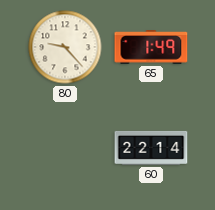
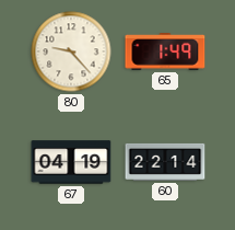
67: none -> 04:19
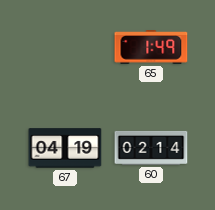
80: 9:23 -> none
60: 22:14 -> 02:14
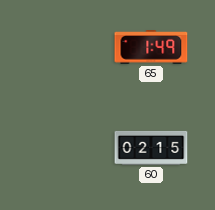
67: 04:19 -> none
60: 02:14 -> 02:15
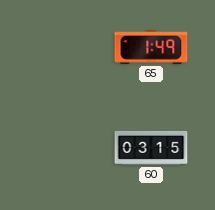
60: 02:15 -> 03:15
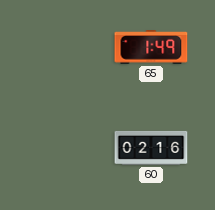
60: 03:15 -> 02:16
